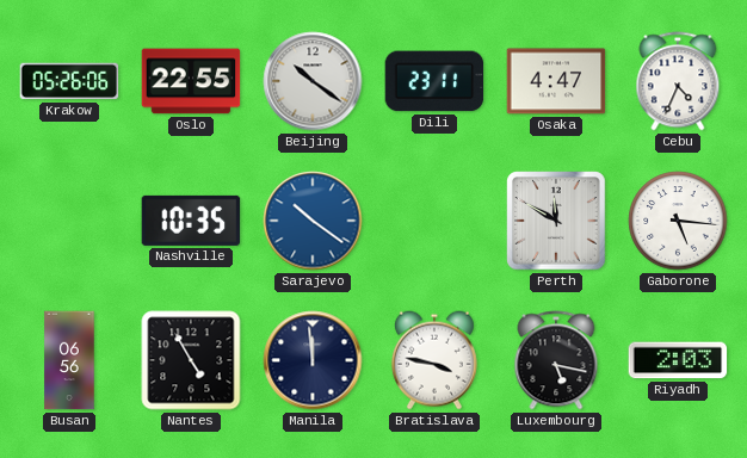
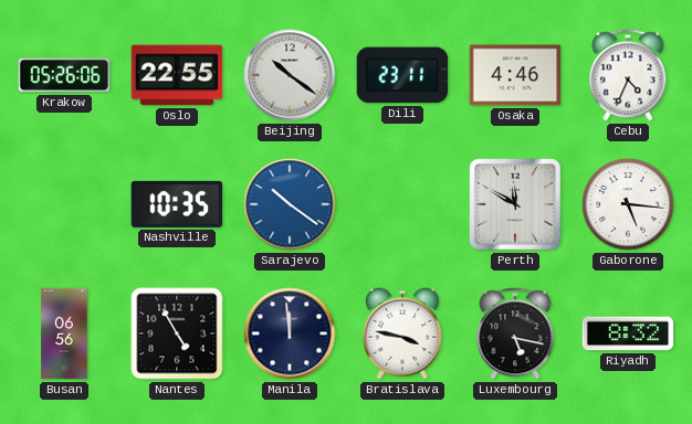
Osaka: 4:47 -> 4:46
Riyadh: 2:03 -> 8:32
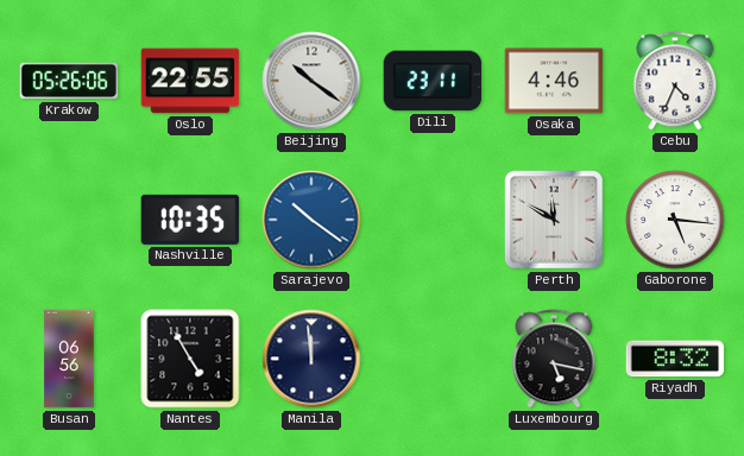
Bratislava: 3:47 -> none
